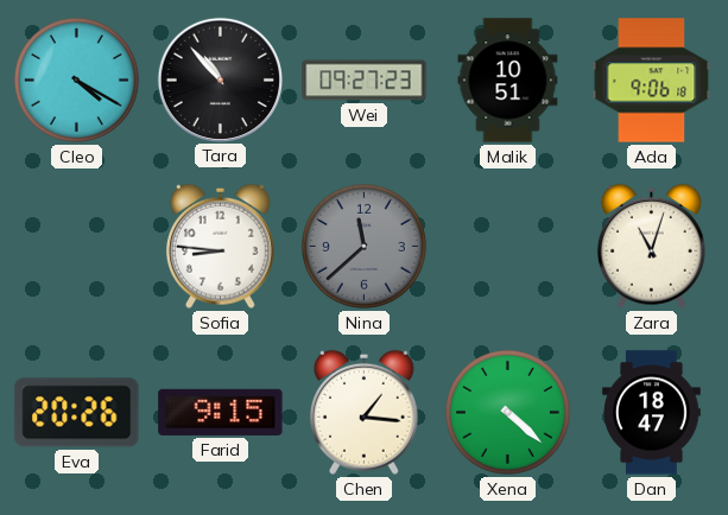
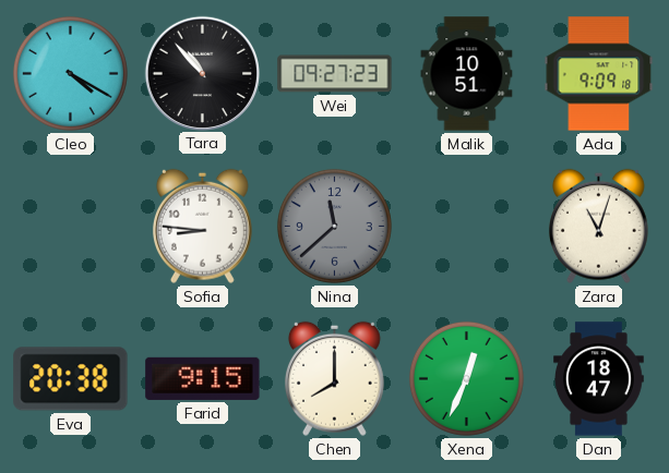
Ada: 9:06 -> 9:09
Eva: 20:26 -> 20:38
Chen: 1:16 -> 8:00
Xena: 4:22 -> 12:34
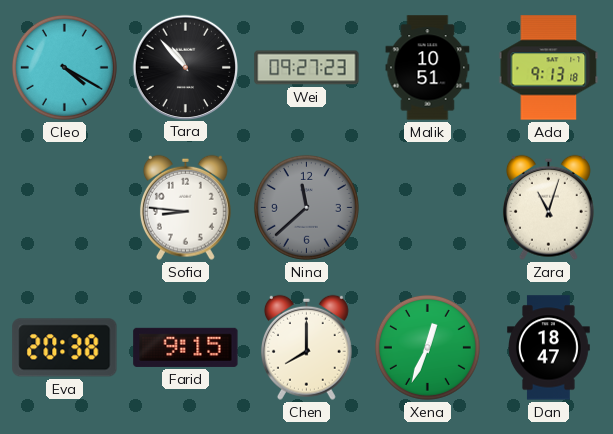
Ada: 9:09 -> 9:13
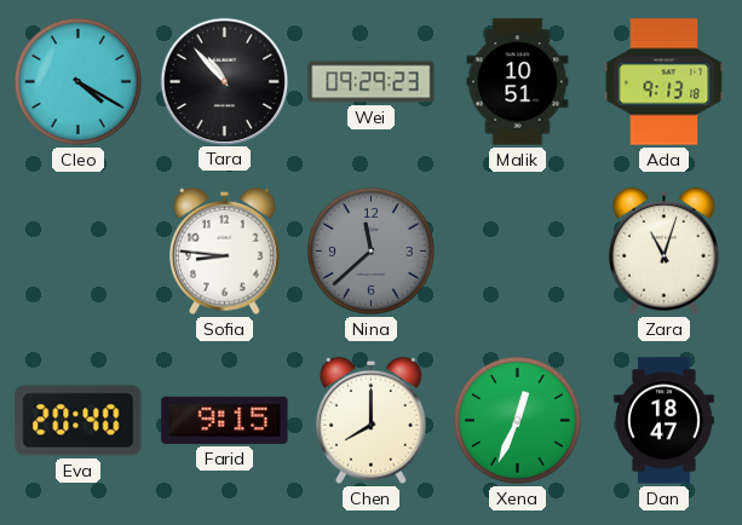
Wei: 09:27 -> 09:29
Eva: 20:38 -> 20:40
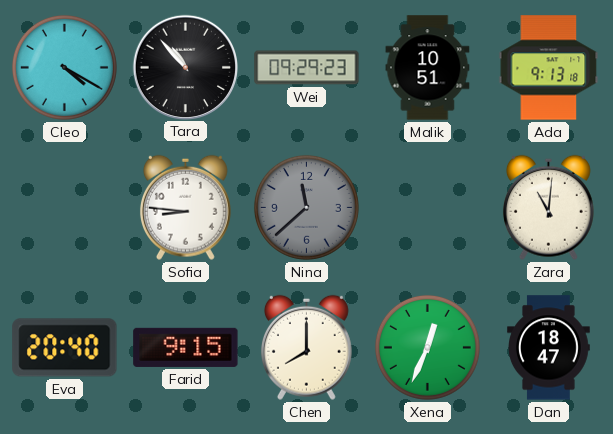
Zara: 11:03 -> 11:01
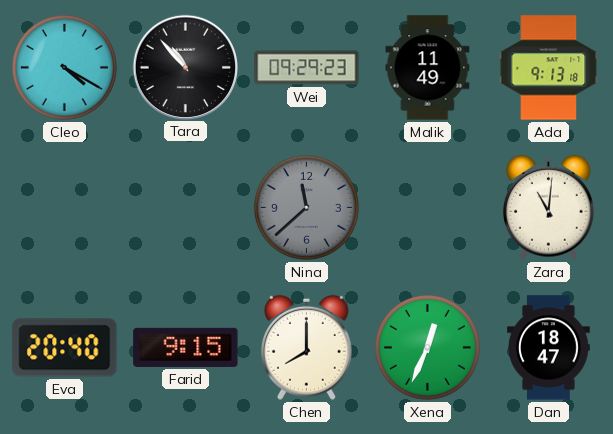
Malik: 10:51 -> 11:49
Sofia: 8:46 -> none
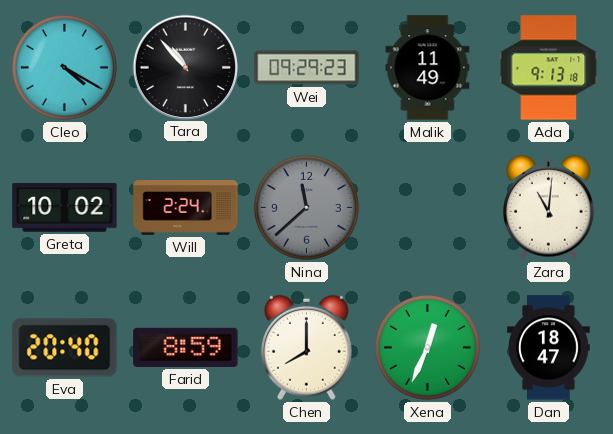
Greta: none -> 10:02
Will: none -> 2:24
Farid: 9:15 -> 8:59
